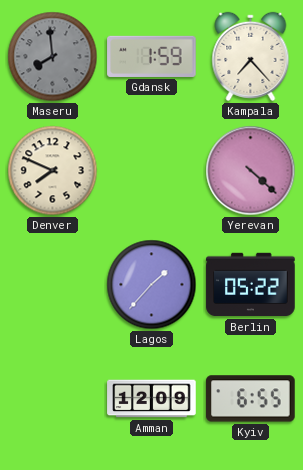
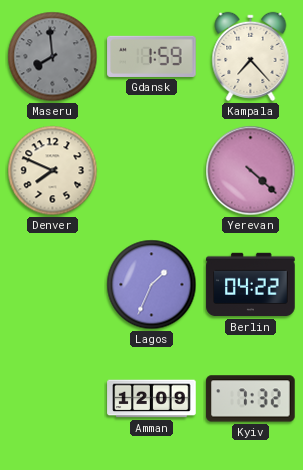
Lagos: 1:37 -> 1:34
Berlin: 05:22 -> 04:22
Kyiv: 6:55 -> 7:32
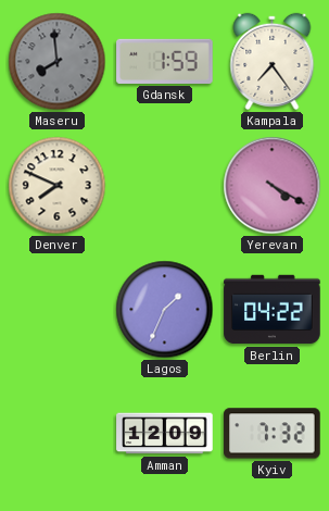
Kampala: 7:23 -> 7:24
Yerevan: 4:22 -> 4:20
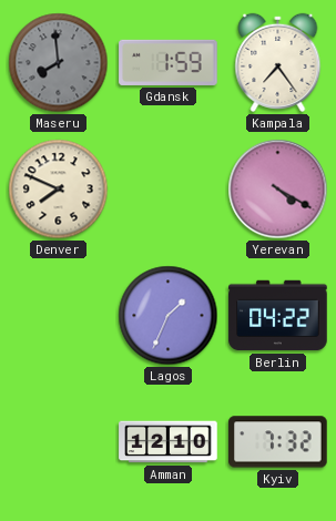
Amman: 12:09 -> 12:10
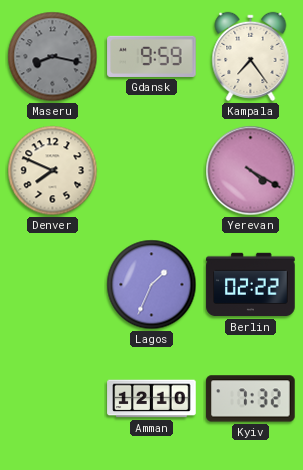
Maseru: 7:59 -> 8:17
Gdansk: 1:59 -> 9:59
Berlin: 04:22 -> 02:22
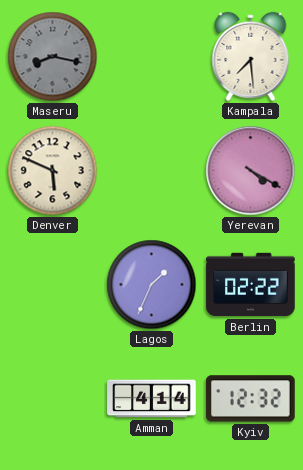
Gdansk: 9:59 -> none
Kampala: 7:24 -> 7:29
Denver: 7:49 -> 5:49
Amman: 12:10 -> 4:14
Kyiv: 7:32 -> 12:32
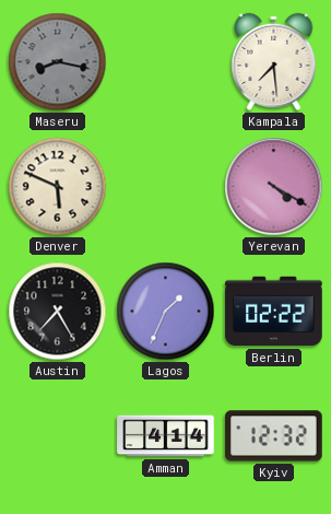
Austin: none -> 7:25
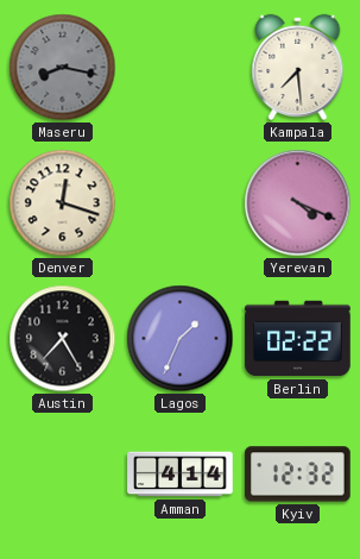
Denver: 5:49 -> 12:18
Yerevan: 4:20 -> 4:19
